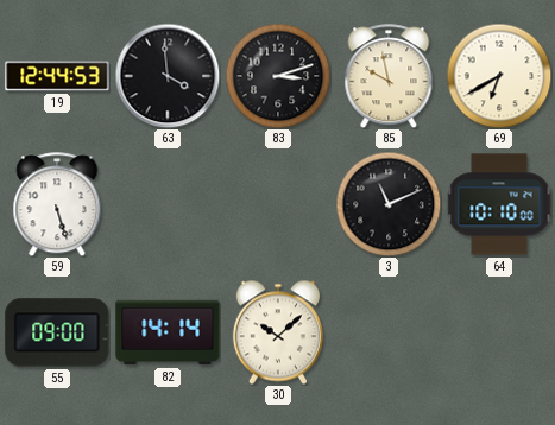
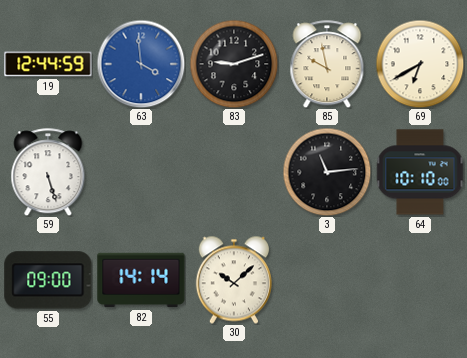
19: 12:44:53 -> 12:44:59
63 dial: black -> blue
83: 3:12 -> 9:12
3: 11:11 -> 11:14
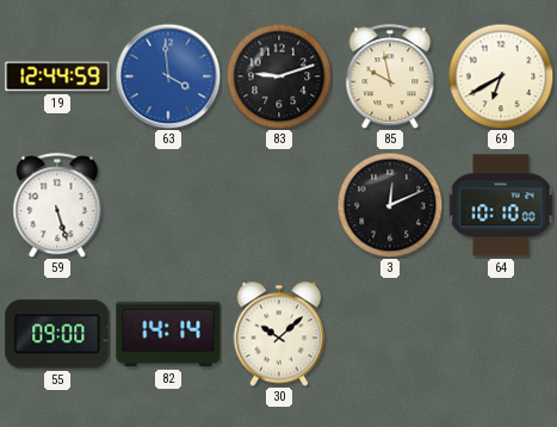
3: 11:14 -> 12:11
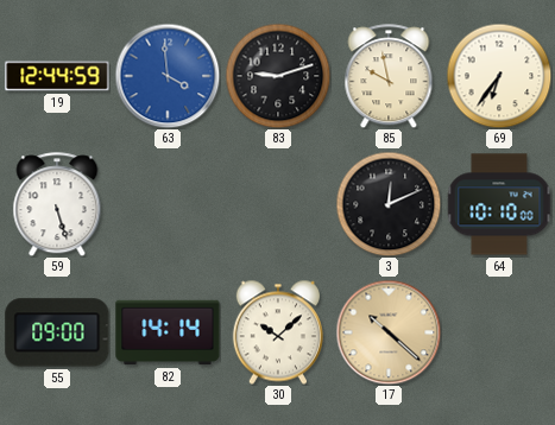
69: 6:40 -> 6:36
17: none -> 10:22
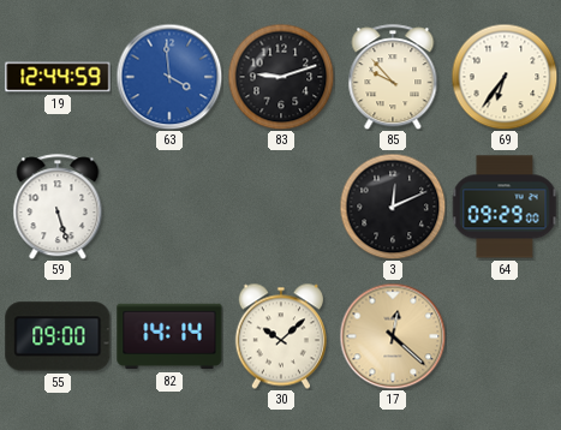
85: 9:58 -> 9:53
64: 10:10 -> 09:29
17: 10:22 -> 12:22
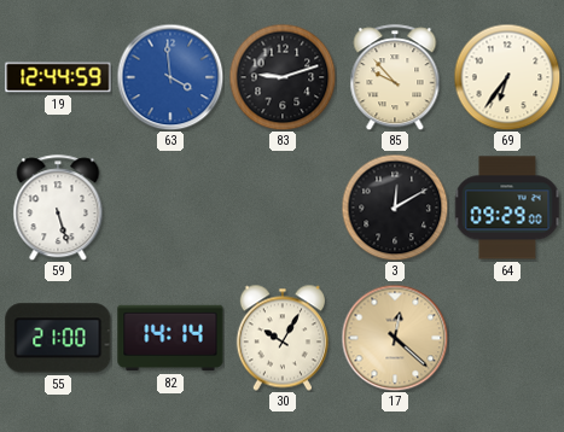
3: 12:11 -> 12:10
55: 09:00 -> 21:00
30: 10:08 -> 10:05
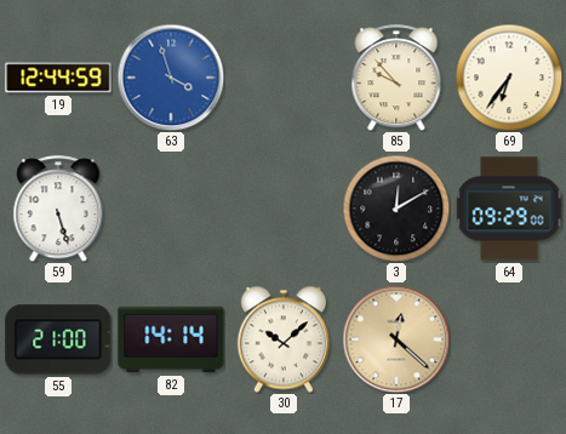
63: 3:59 -> 3:57
83: 9:12 -> none
30: 10:05 -> 10:08
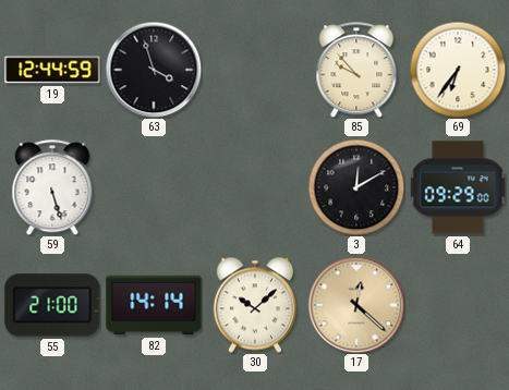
63 dial: blue -> black
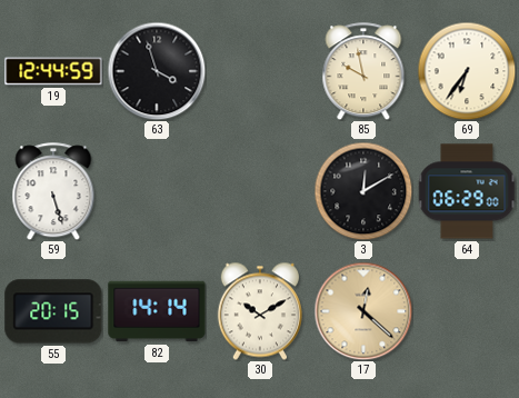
85: 9:53 -> 9:58
64: 09:29 -> 06:29
55: 21:00 -> 20:15
30: 10:08 -> 10:10
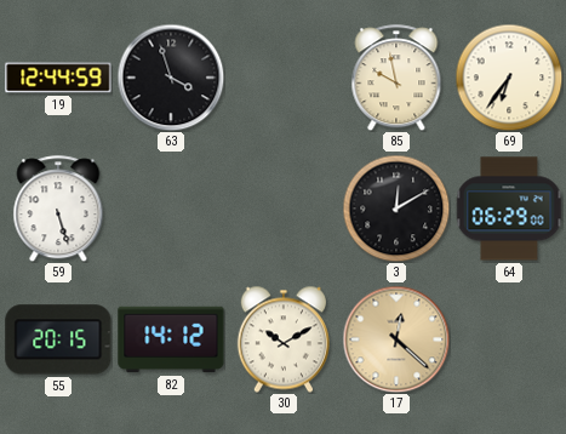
82: 14:14 -> 14:12
